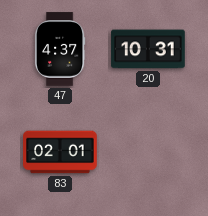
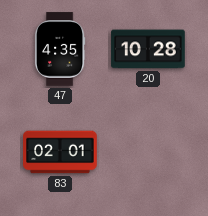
47: 4:37 -> 4:35
20: 10:31 -> 10:28
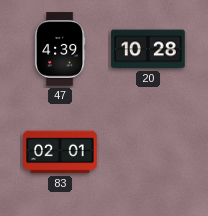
47: 4:35 -> 4:39
